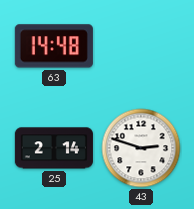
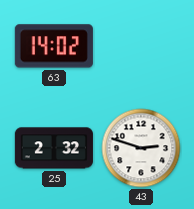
63: 14:48 -> 14:02
25: 2:14 -> 2:32
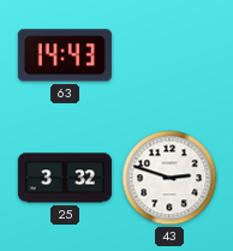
63: 14:02 -> 14:43
25: 2:32 -> 3:32
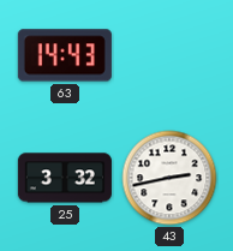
43: 2:48 -> 2:43
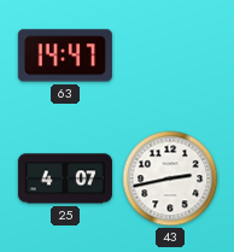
63: 14:43 -> 14:47
25: 3:32 -> 4:07
